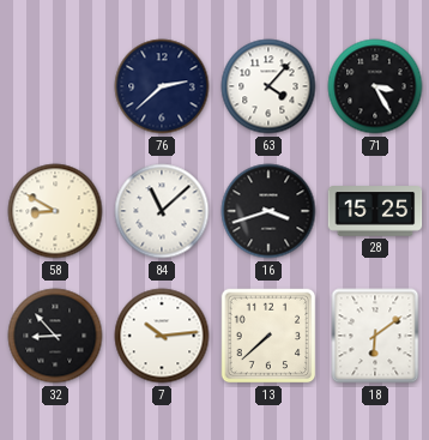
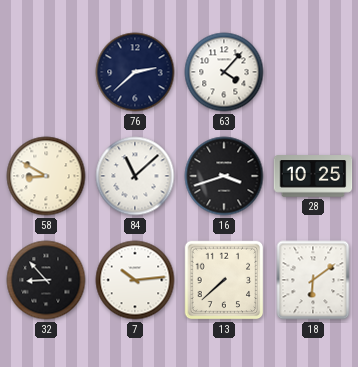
71: 3:25 -> none
28: 15:25 -> 10:25
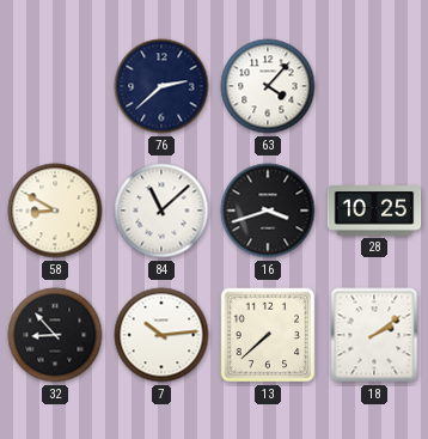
18: 6:09 -> 2:09
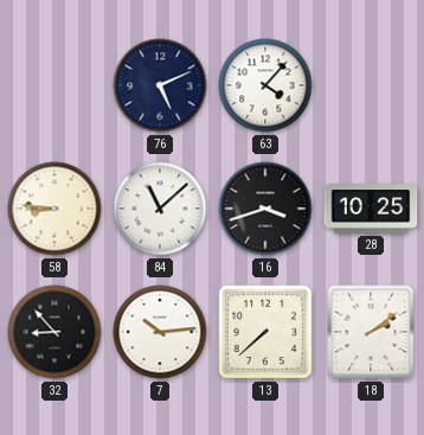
76: 2:38 -> 5:11
58: 8:50 -> 8:46
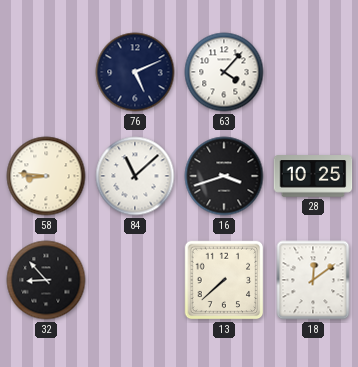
7: 10:14 -> none
18: 2:09 -> 12:09
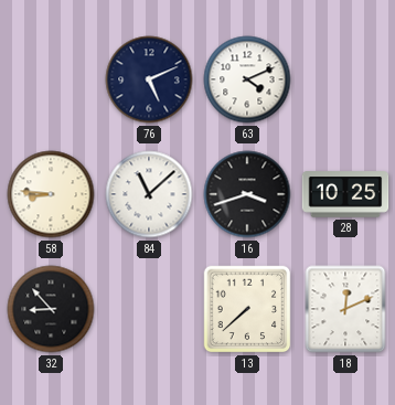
63: 4:07 -> 4:11
18: 12:09 -> 12:11
